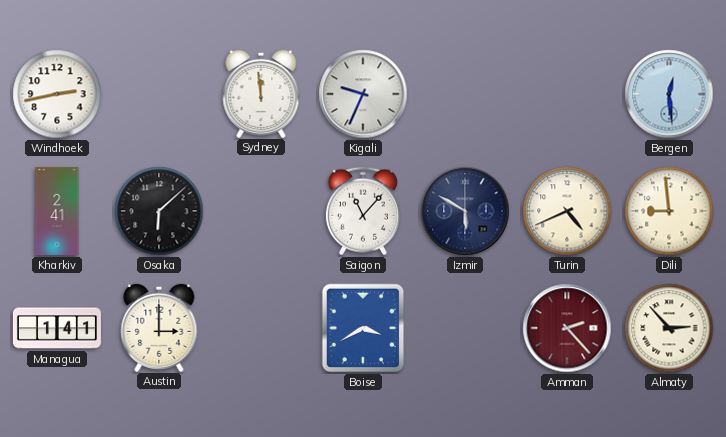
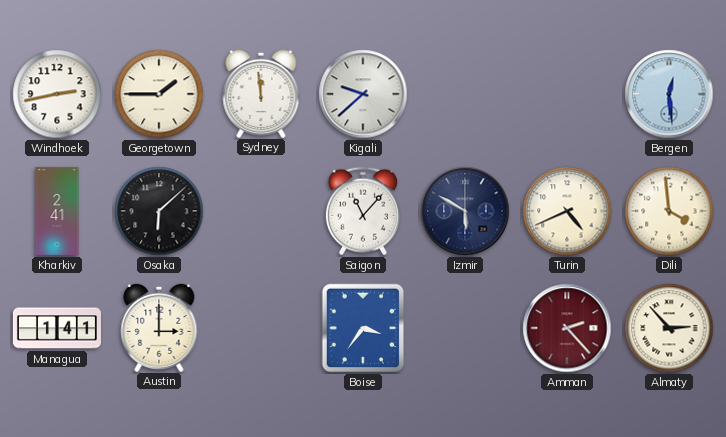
Georgetown: none -> 1:45
Kigali: 9:34 -> 9:38
Dili: 8:59 -> 3:59
Boise: 3:40 -> 3:36
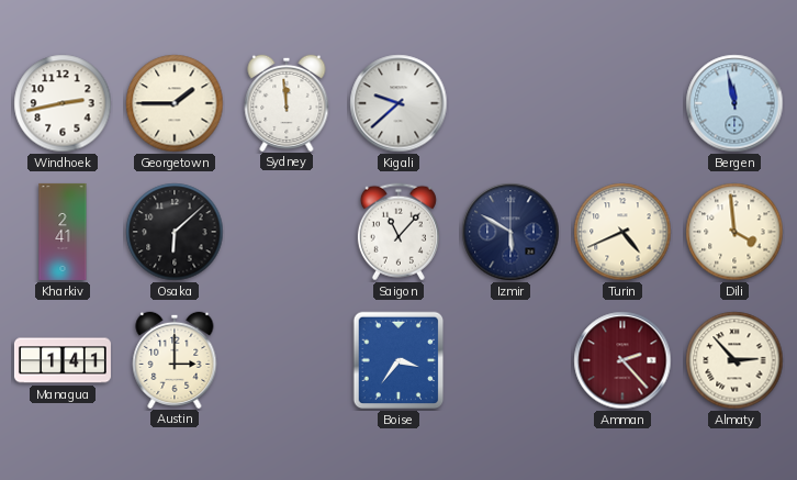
Bergen: 12:29 -> 11:58
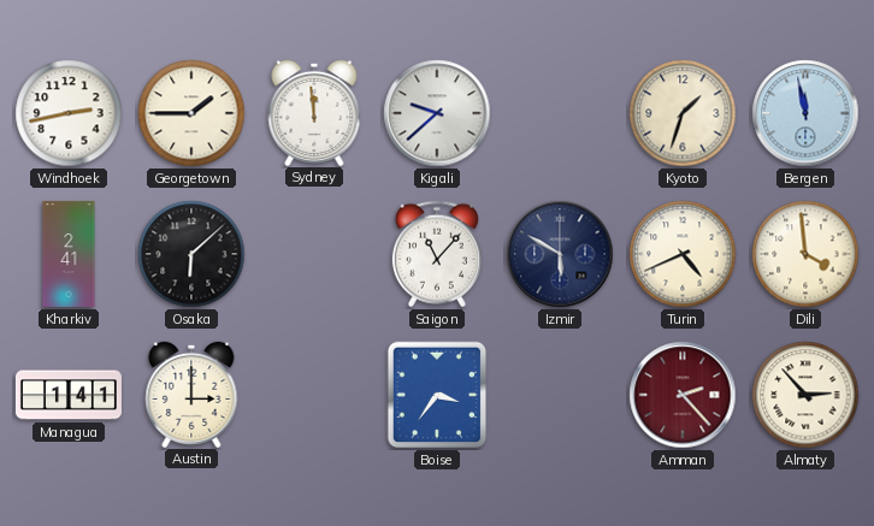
Kyoto: none -> 1:33
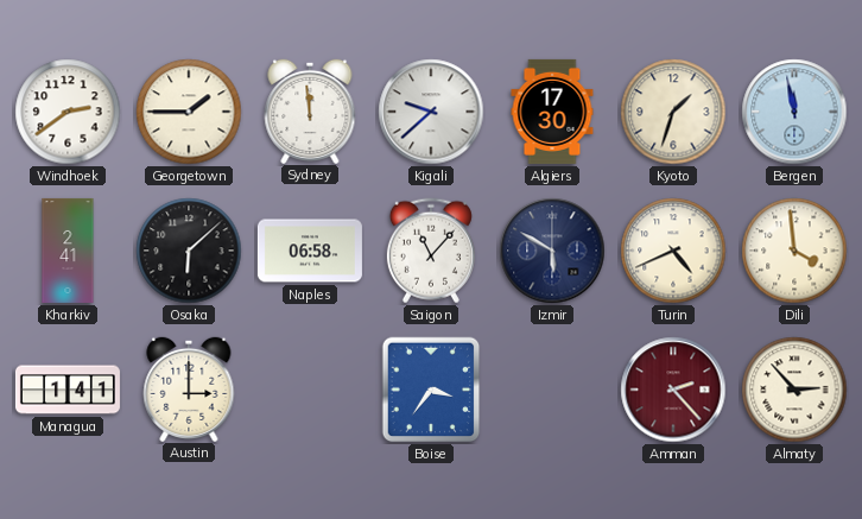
Windhoek: 2:43 -> 2:39
Algiers: none -> 17:30
Naples: none -> 06:58
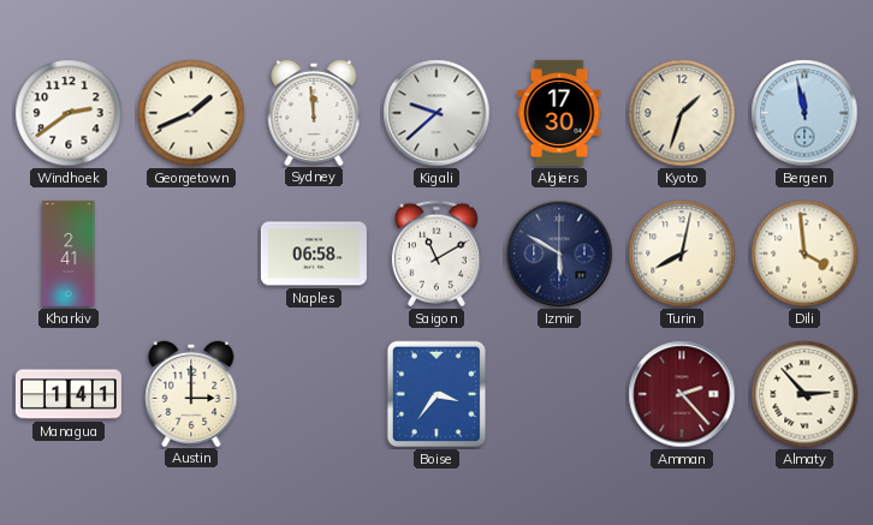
Georgetown: 1:45 -> 1:41
Osaka: 6:08 -> none
Saigon: 11:07 -> 11:10
Turin: 4:41 -> 8:02
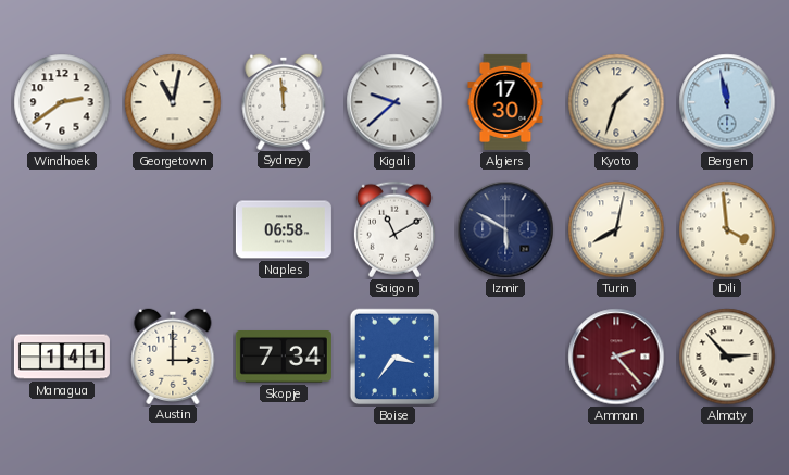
Georgetown: 1:41 -> 11:02
Kharkiv: 2:41 -> none
Skopje: none -> 7:34
